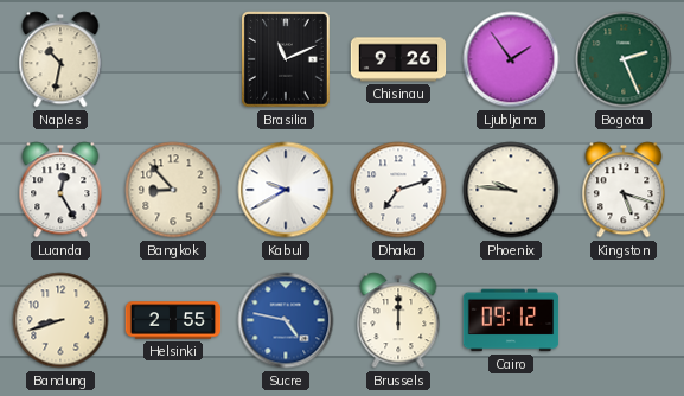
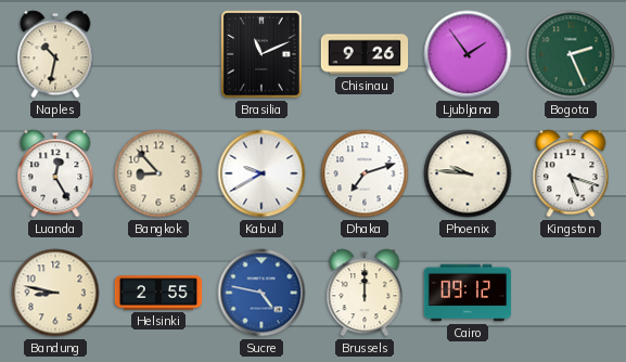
Bandung: 8:42 -> 8:47
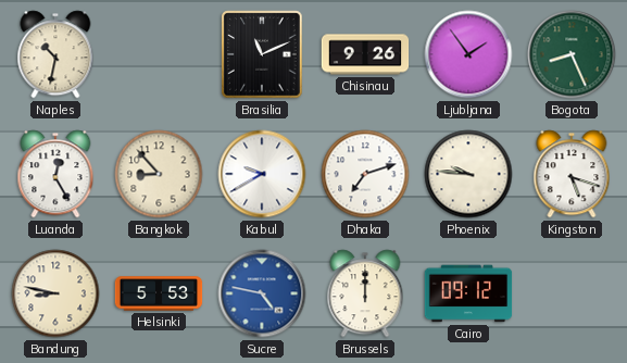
Bogota: 2:26 -> 8:26
Helsinki: 2:55 -> 5:53
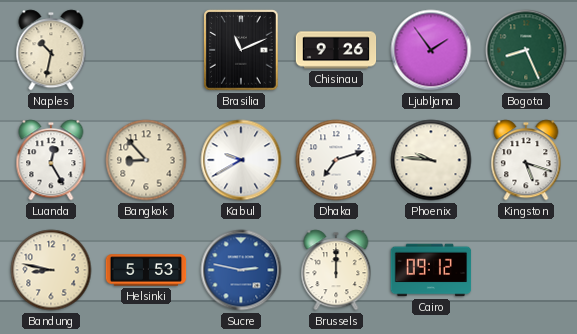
Sucre: 4:47 -> 2:47
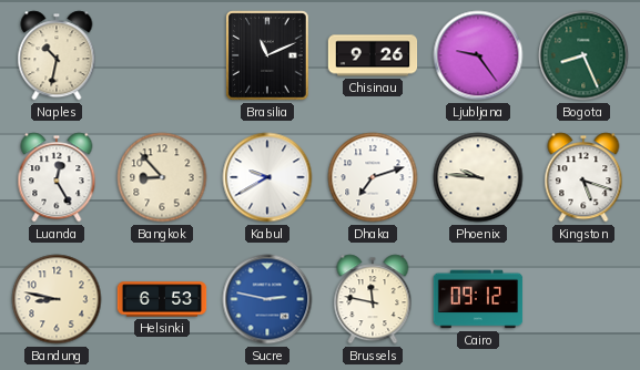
Ljubljana: 1:54 -> 9:24
Helsinki: 5:53 -> 6:53
Brussels: 12:00 -> 11:47
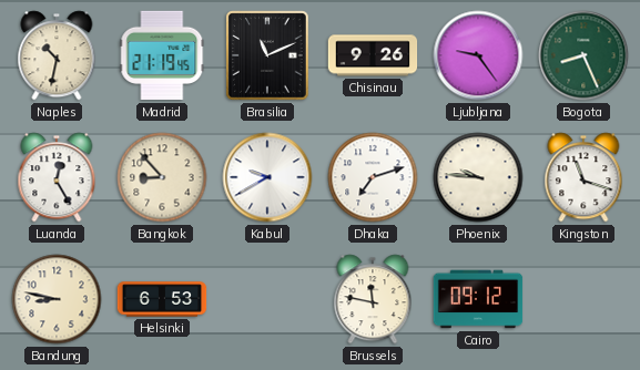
Madrid: none -> 21:19
Kingston: 5:18 -> 11:18
Sucre: 2:47 -> none
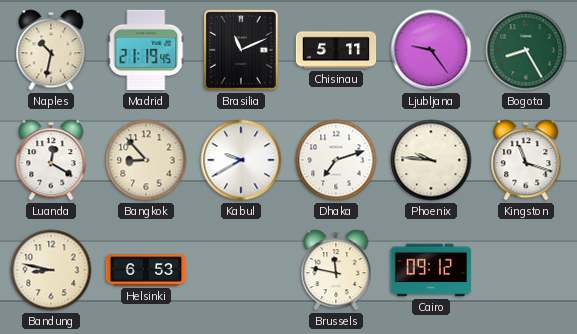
Chisinau: 9:26 -> 5:11
Bogota: 8:26 -> 8:25
Luanda: 12:25 -> 12:20
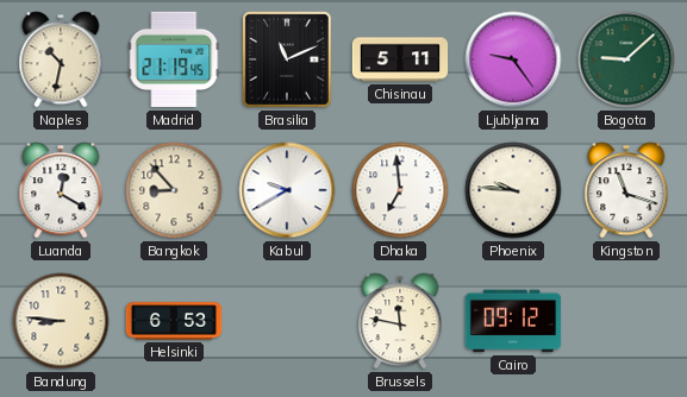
Bogota: 8:25 -> 9:08
Dhaka: 7:12 -> 6:59
Bandung: 8:47 -> 8:46
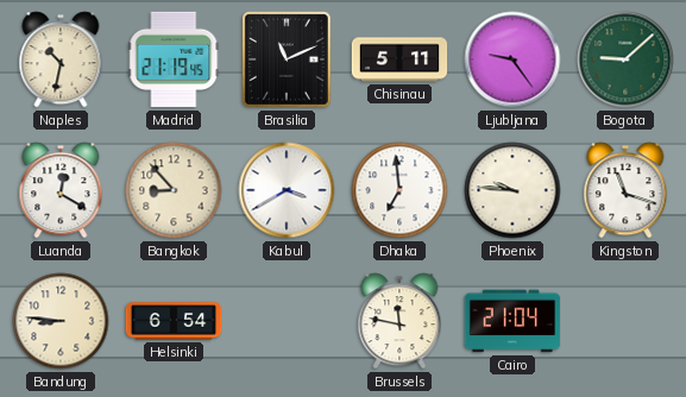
Kabul: 9:40 -> 3:40
Helsinki: 6:53 -> 6:54
Cairo: 09:12 -> 21:04
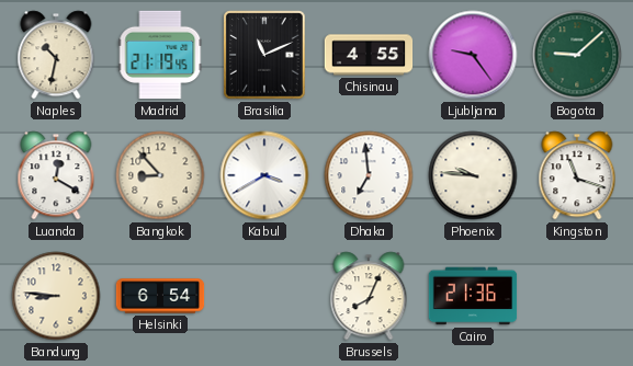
Chisinau: 5:11 -> 4:55
Brussels: 11:47 -> 8:04
Cairo: 21:04 -> 21:36
